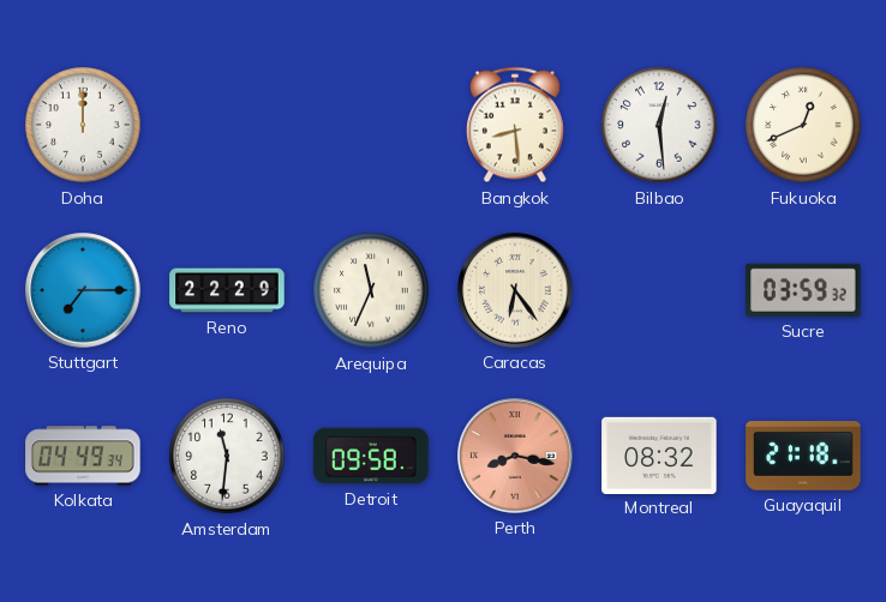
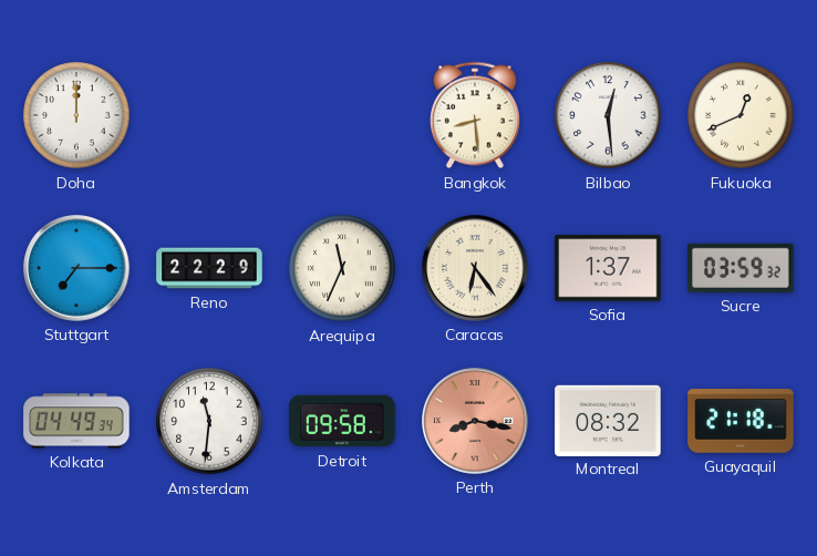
Sofia: none -> 1:37
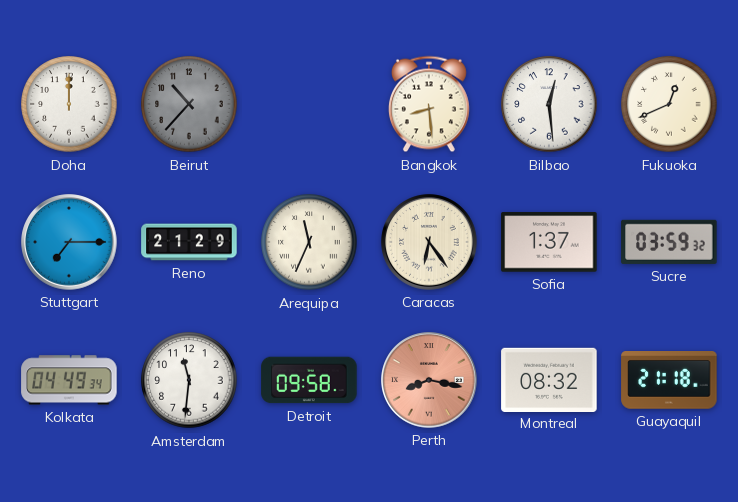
Beirut: none -> 10:37
Reno: 22:29 -> 21:29
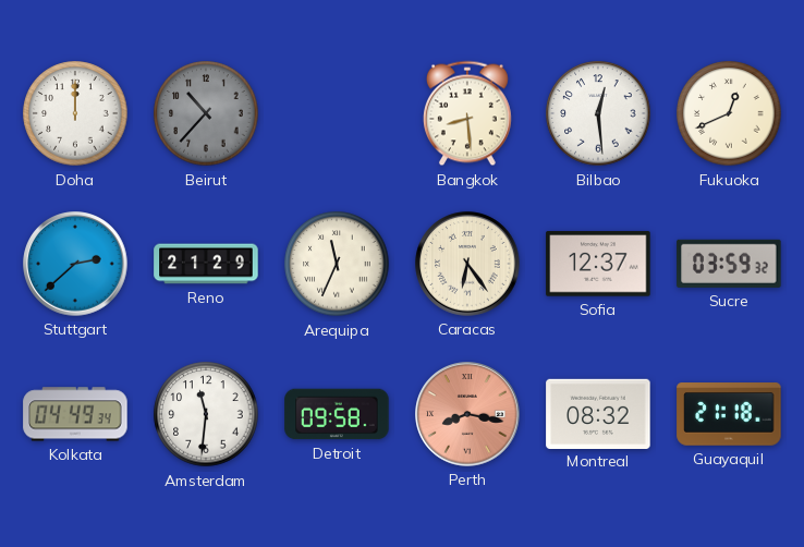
Stuttgart: 7:15 -> 2:38
Sofia: 1:37 -> 12:37
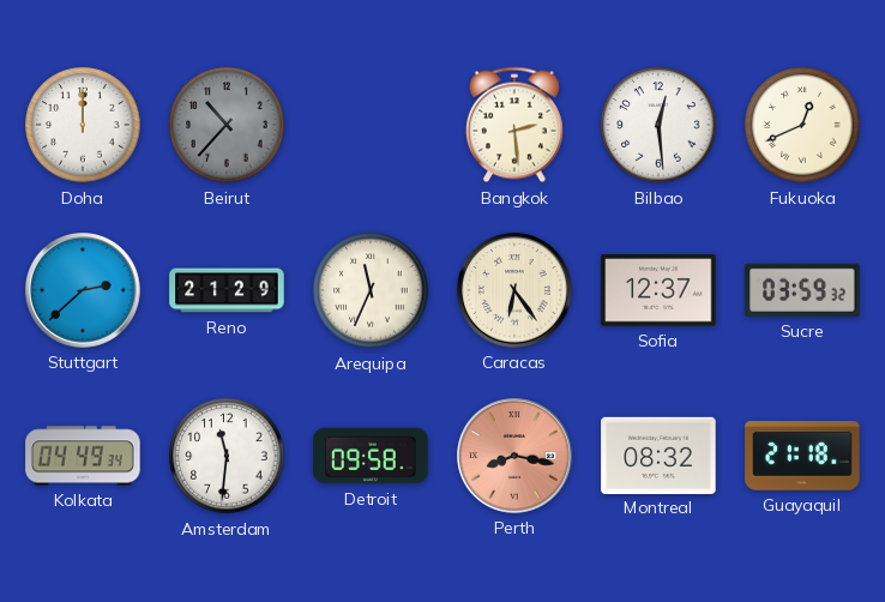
Bangkok: 8:29 -> 2:29
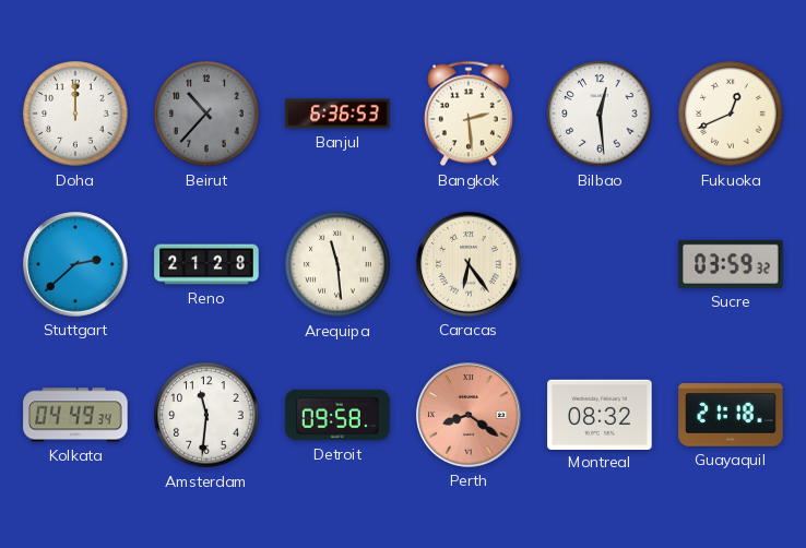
Banjul: none -> 6:36
Reno: 21:29 -> 21:28
Arequipa: 11:34 -> 11:29
Sofia: 12:37 -> none
Perth: 8:17 -> 8:21
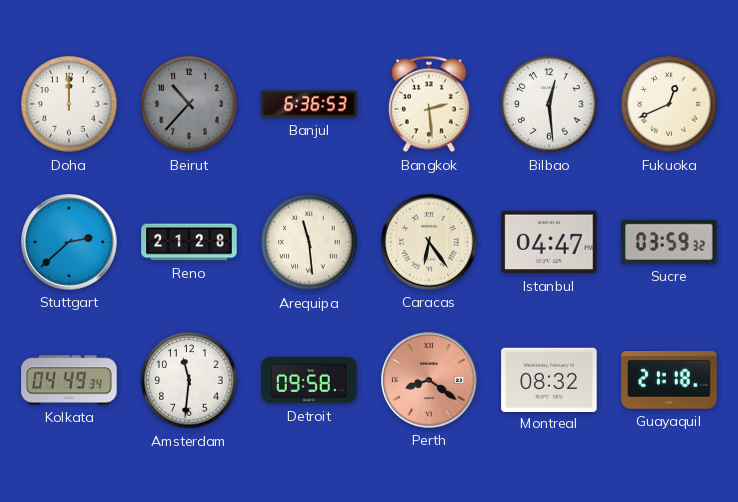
Istanbul: none -> 04:47
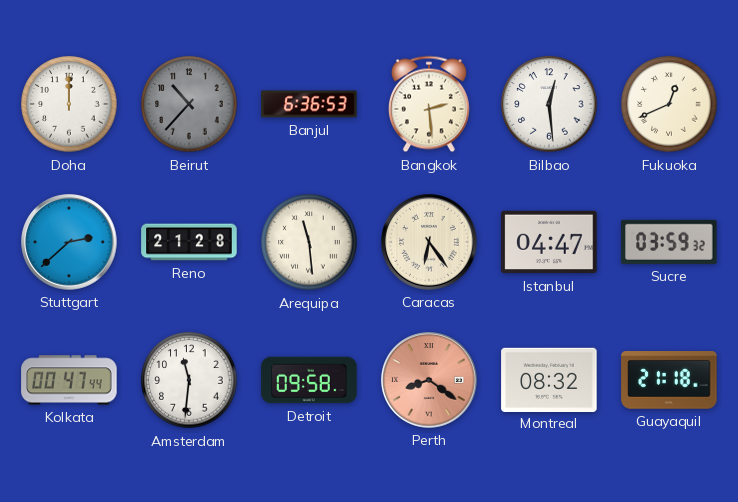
Kolkata: 04:49 -> 00:47
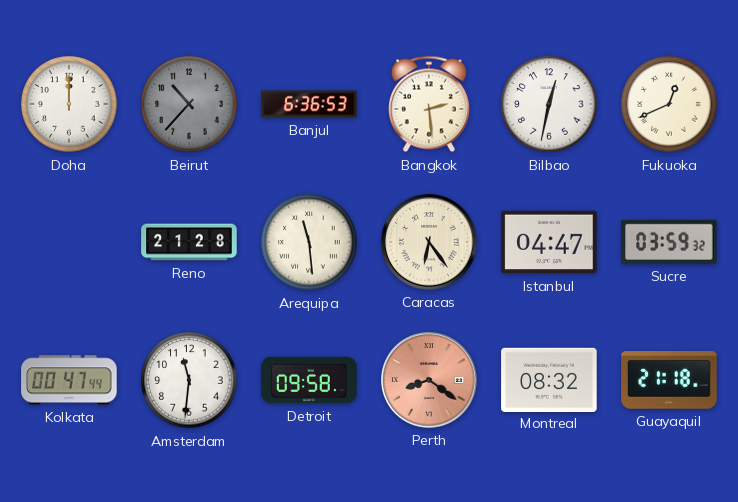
Bilbao: 12:29 -> 12:32
Stuttgart: 2:38 -> none
